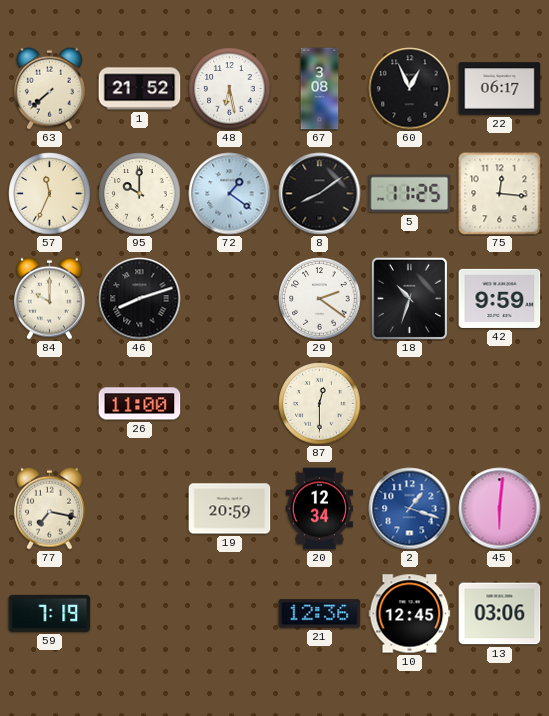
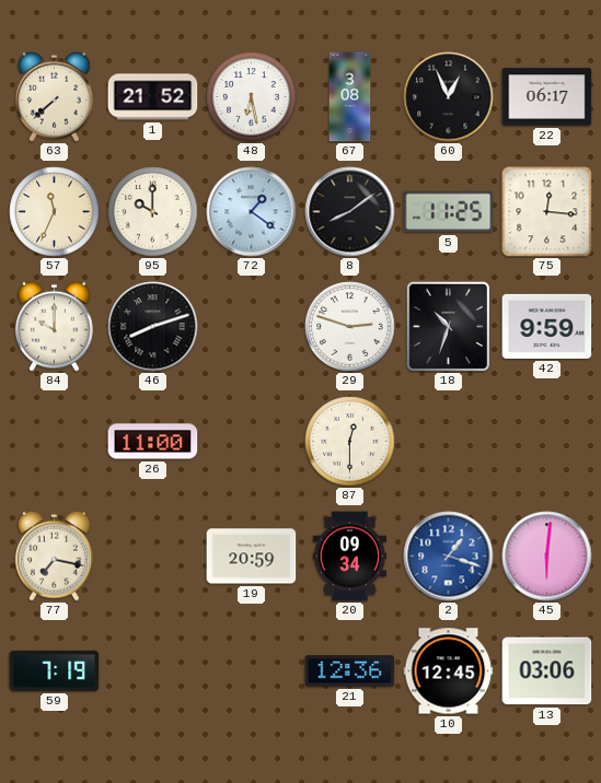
29: 2:21 -> 2:48
20: 12:34 -> 09:34
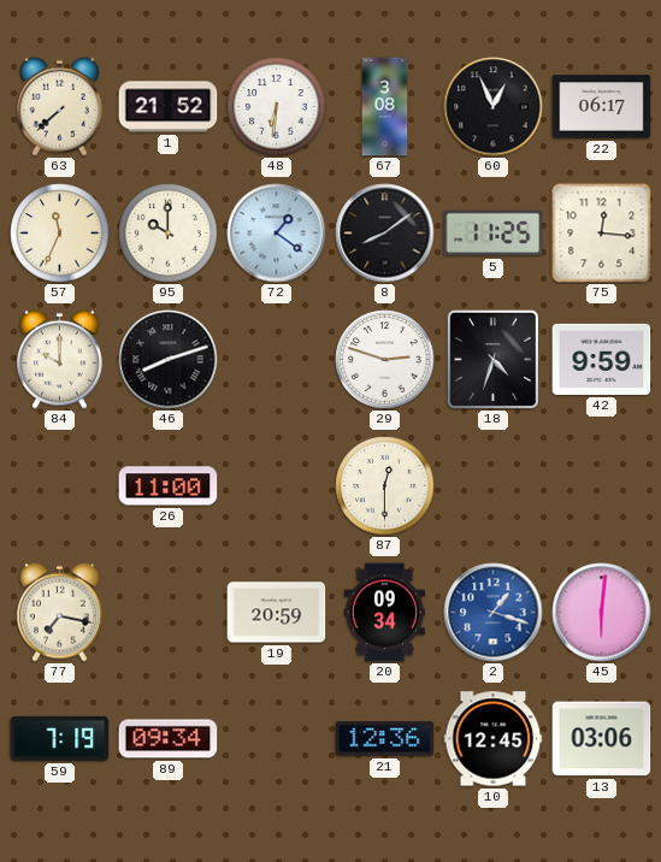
48: 6:28 -> 6:31
18: 10:33 -> 4:33
89: none -> 09:34
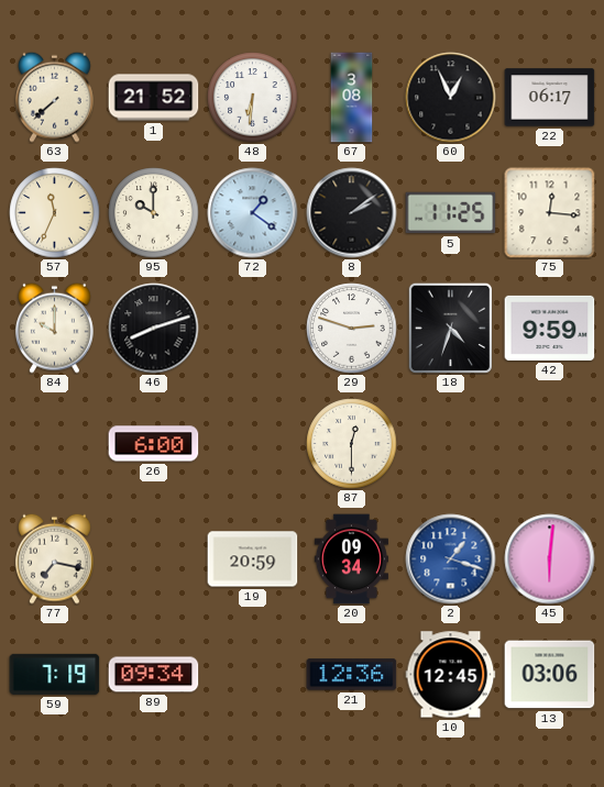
8: 8:09 -> 2:09
26: 11:00 -> 6:00
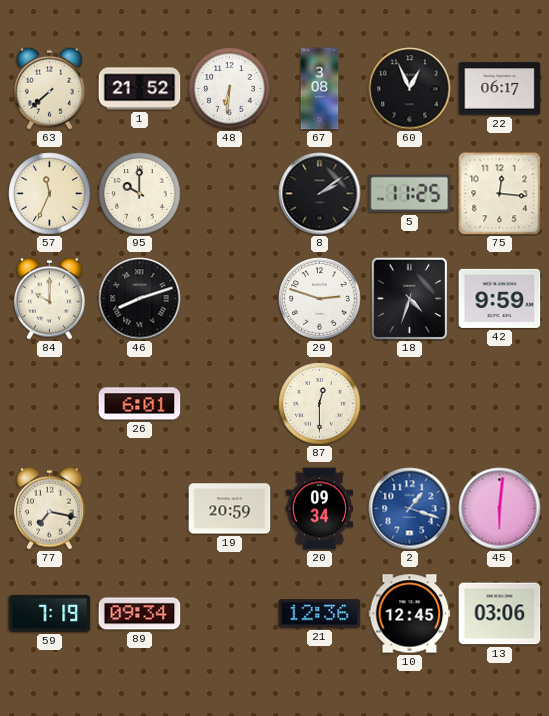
72: 1:21 -> none
26: 6:00 -> 6:01
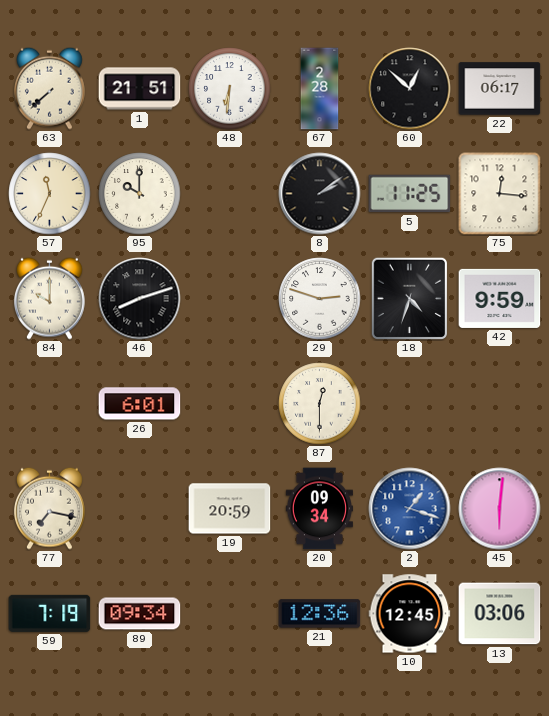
1: 21:52 -> 21:51
67: 3:08 -> 2:28
60: 12:56 -> 12:52
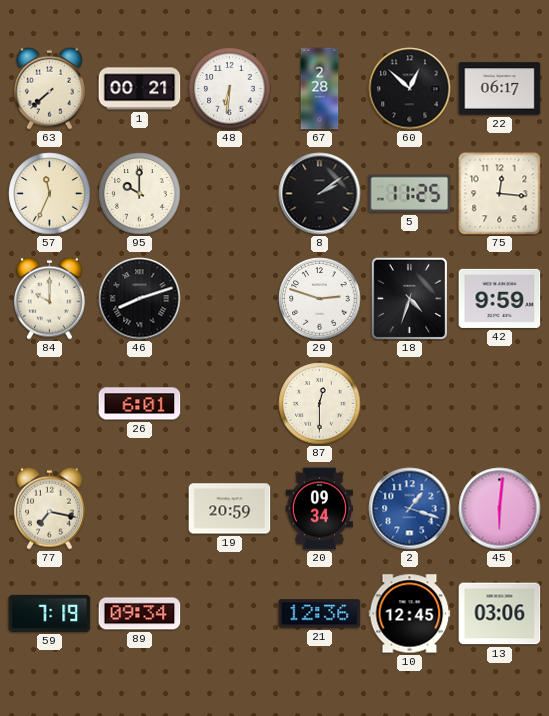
1: 21:51 -> 00:21
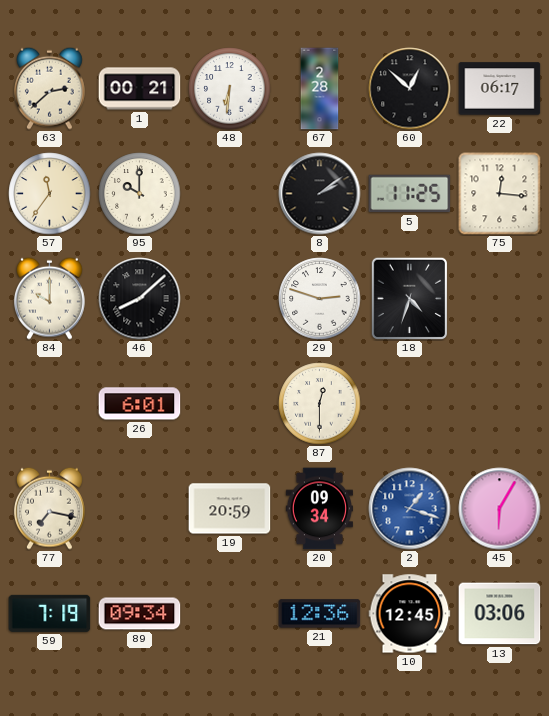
63: 7:38 -> 2:38
57: 11:34 -> 11:36
46: 8:12 -> 8:08
42: 9:59 -> none
45: 6:01 -> 6:05
